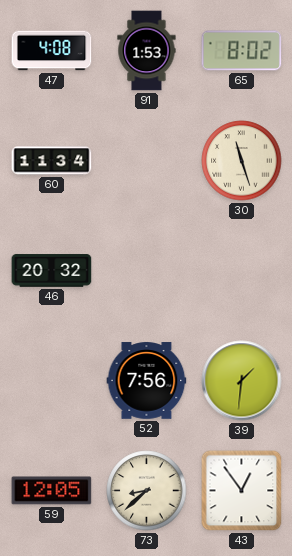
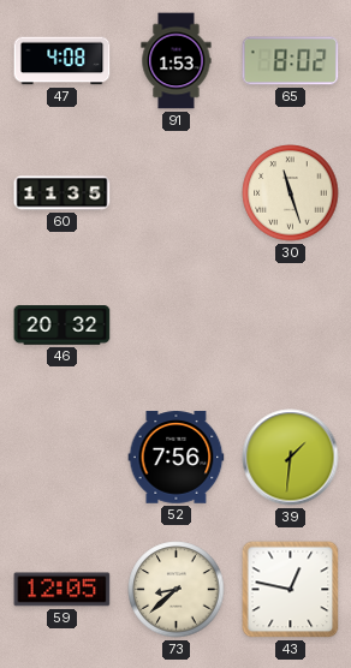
60: 11:34 -> 11:35
43: 12:54 -> 12:47
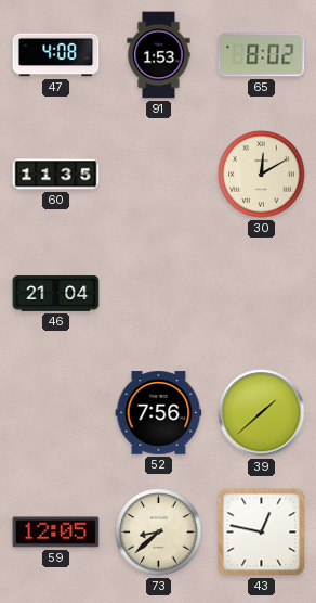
30: 11:27 -> 12:10
46: 20:32 -> 21:04
39: 1:31 -> 1:38
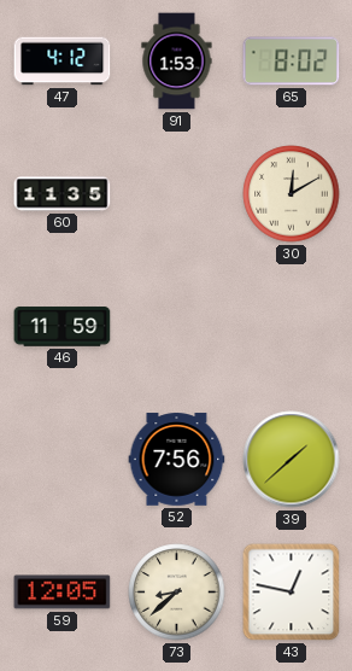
47: 4:08 -> 4:12
46: 21:04 -> 11:59
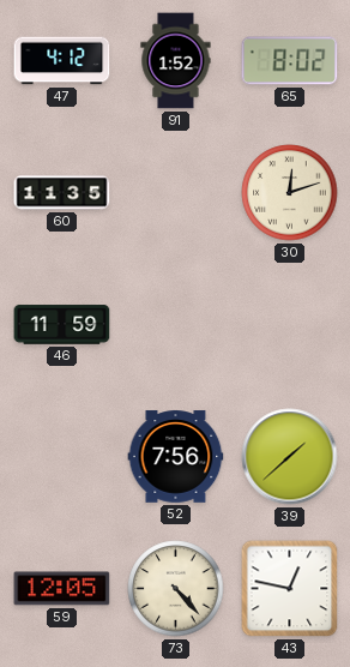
91: 1:53 -> 1:52
30: 12:10 -> 12:12
73: 8:38 -> 4:23
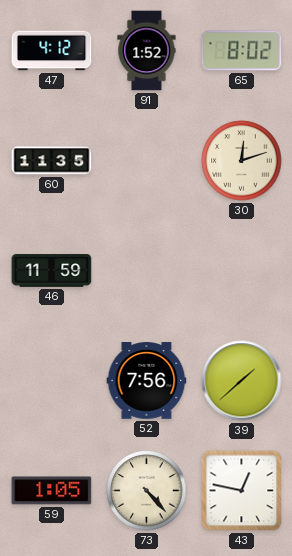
59: 12:05 -> 1:05
